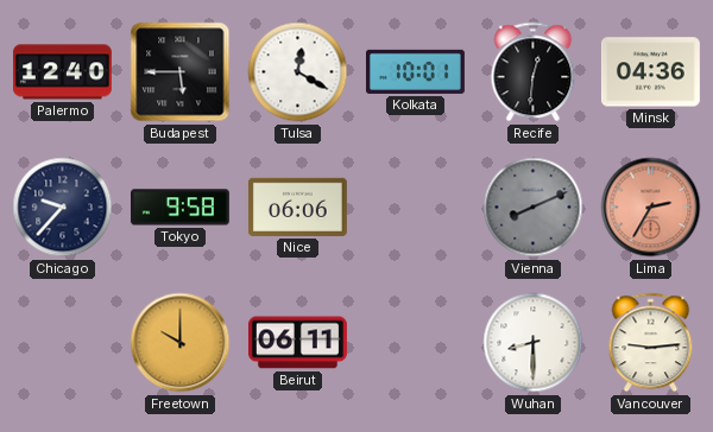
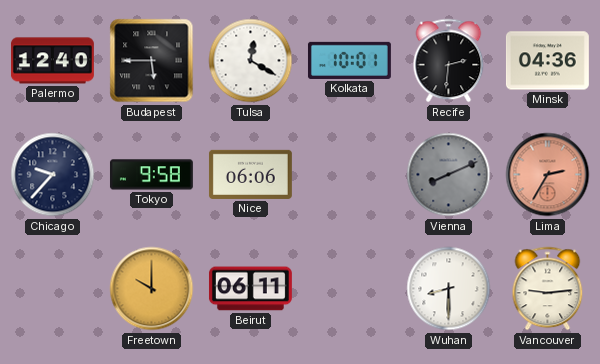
Recife: 12:31 -> 2:31
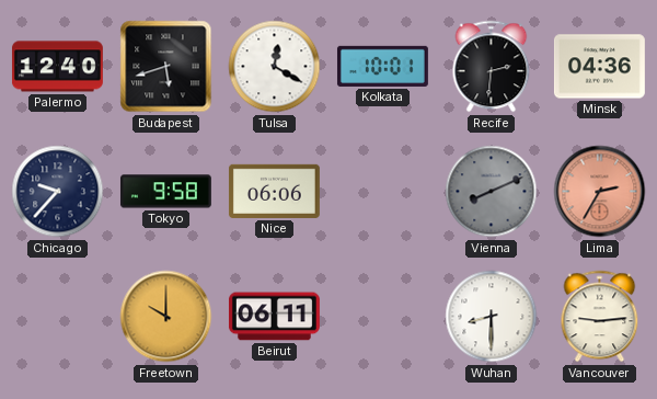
Budapest: 5:45 -> 5:42
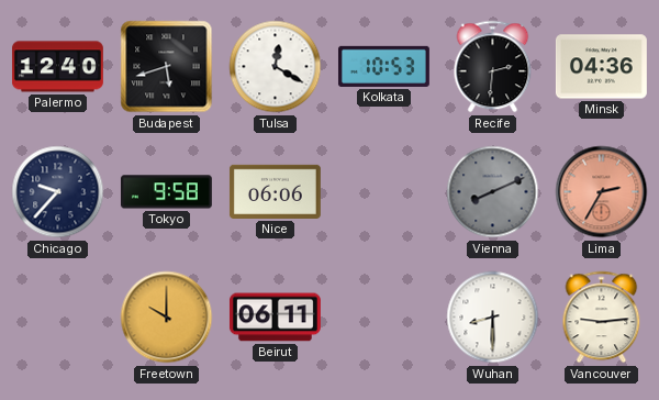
Kolkata: 10:01 -> 10:53
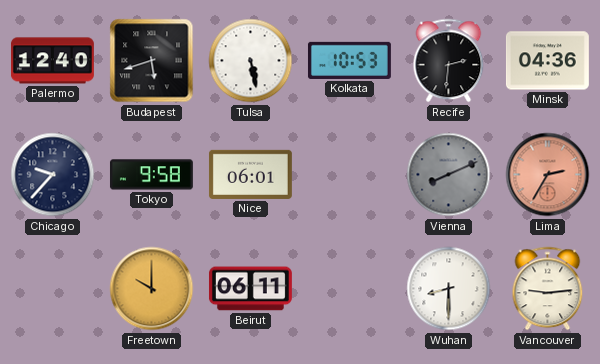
Tulsa: 12:20 -> 5:28
Nice: 06:06 -> 06:01
